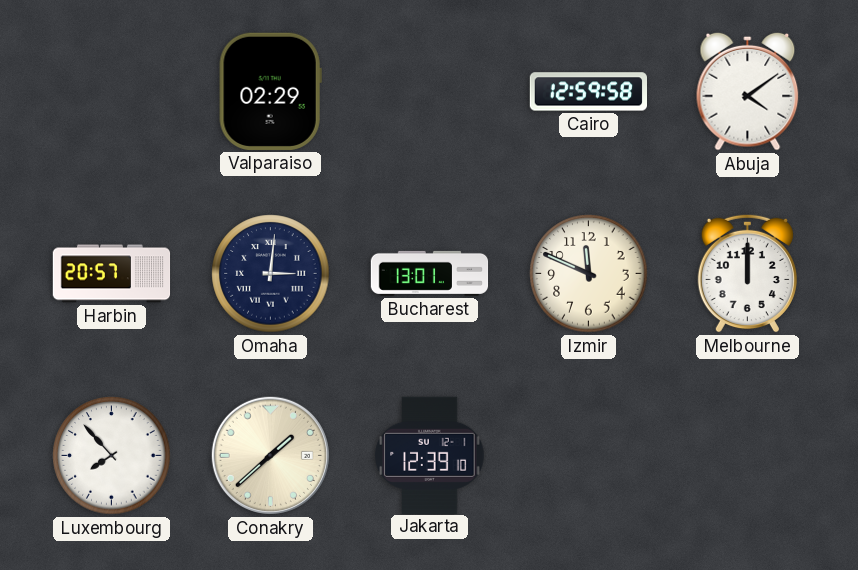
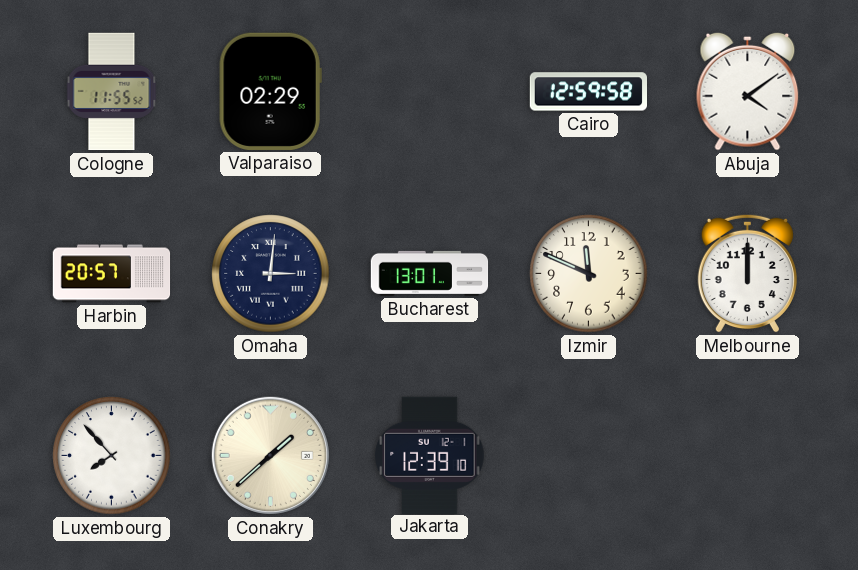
Cologne: none -> 11:55
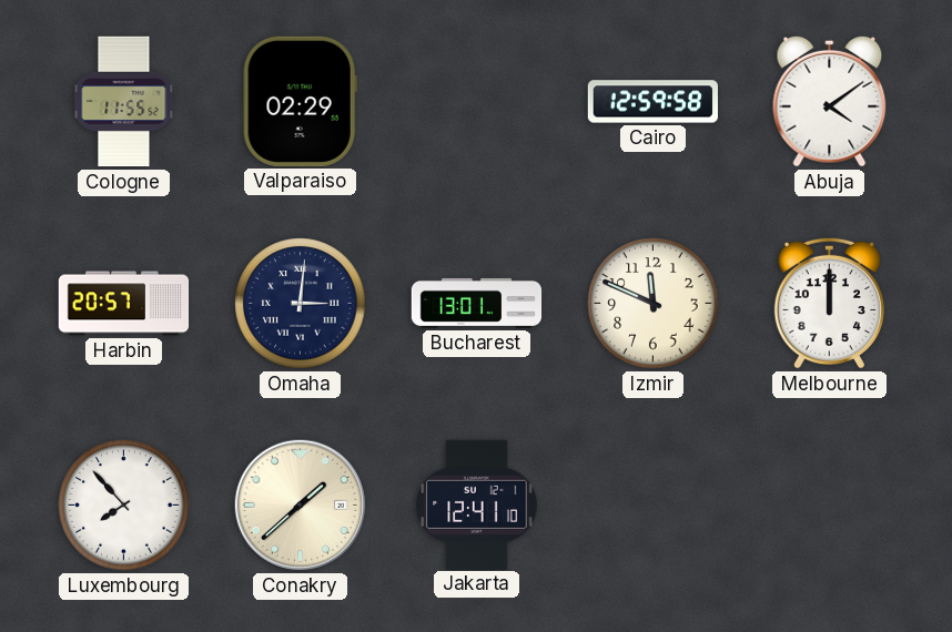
Jakarta: 12:39 -> 12:41
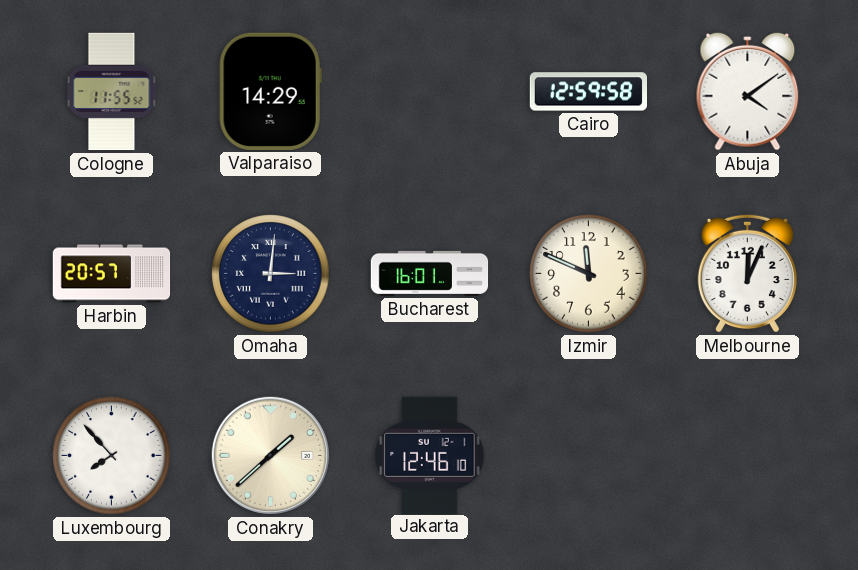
Valparaiso: 02:29 -> 14:29
Bucharest: 13:01 -> 16:01
Melbourne: 12:00 -> 12:04
Jakarta: 12:41 -> 12:46
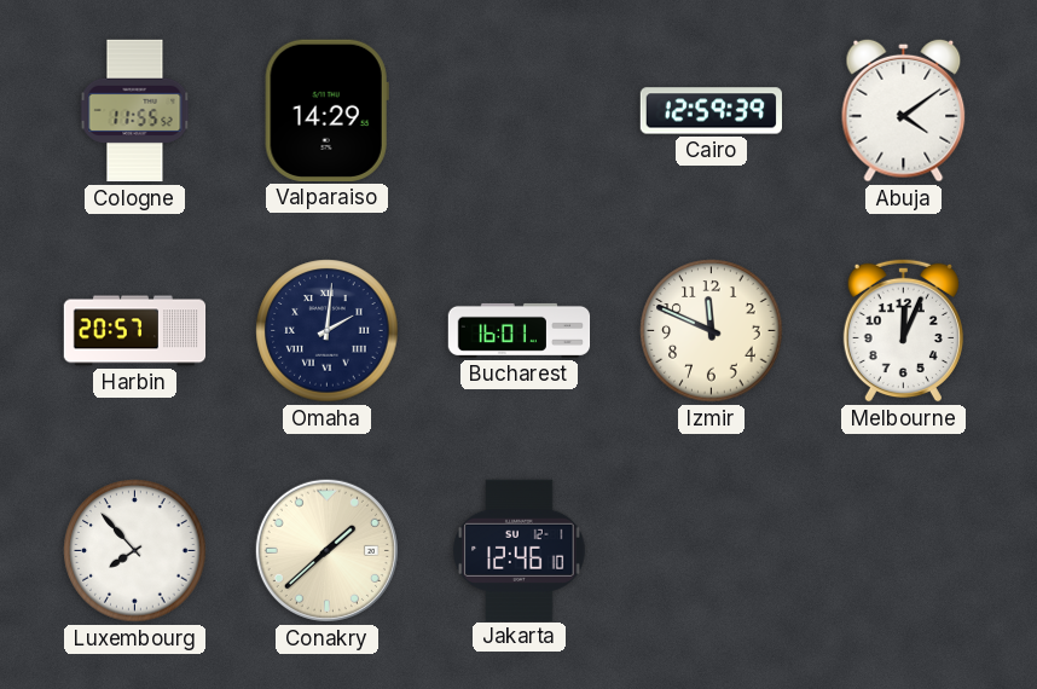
Cairo: 12:59:58 -> 12:59:39
Omaha: 3:01 -> 2:01
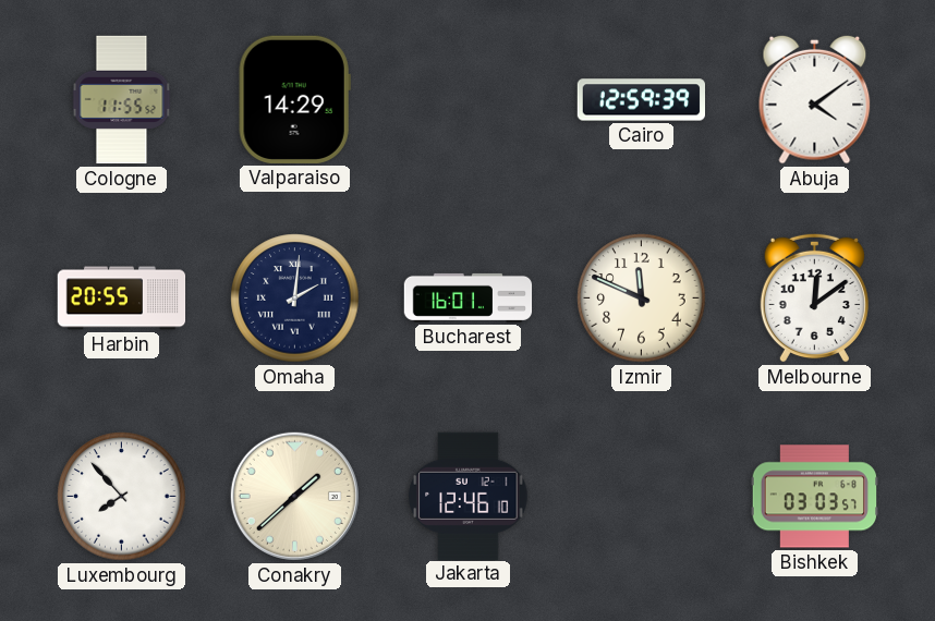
Harbin: 20:57 -> 20:55
Melbourne: 12:04 -> 12:09
Bishkek: none -> 03:03
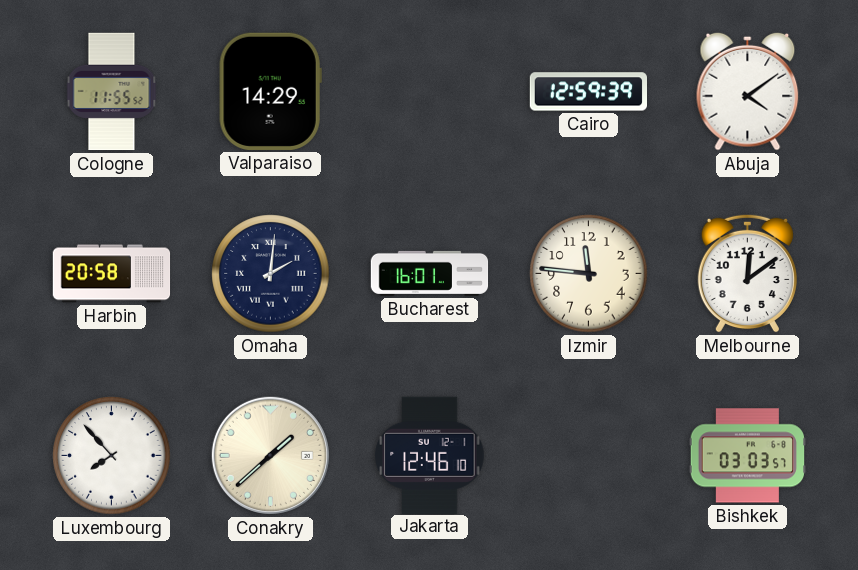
Harbin: 20:55 -> 20:58
Izmir: 11:49 -> 11:46
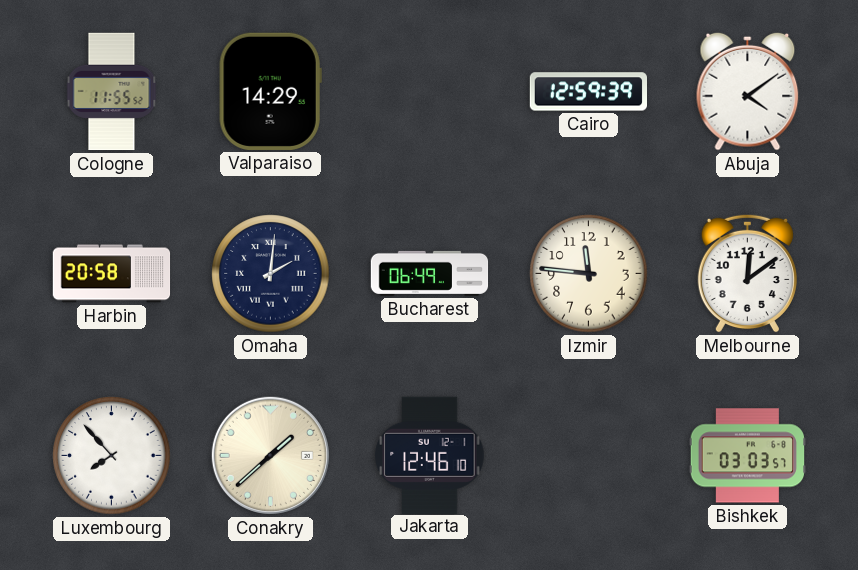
Bucharest: 16:01 -> 06:49
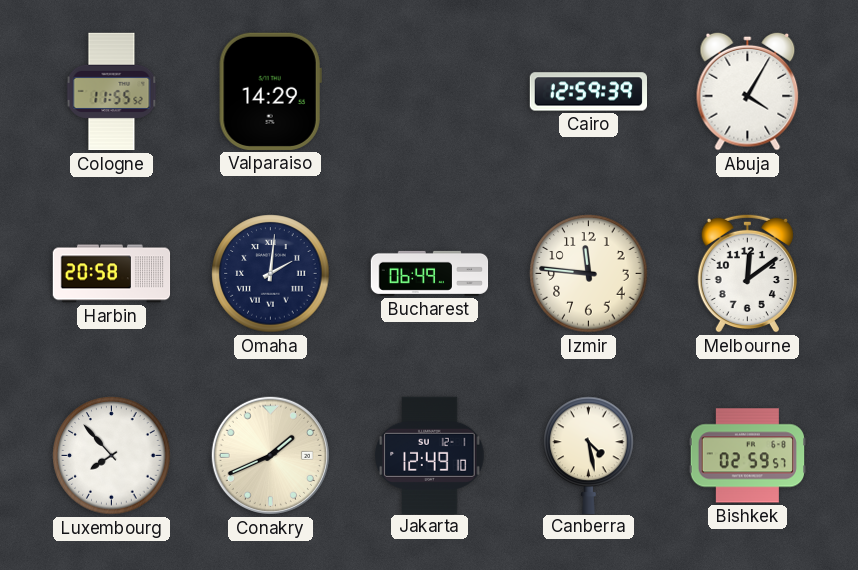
Abuja: 4:09 -> 4:05
Conakry: 1:38 -> 1:41
Jakarta: 12:46 -> 12:49
Canberra: none -> 4:28
Bishkek: 03:03 -> 02:59
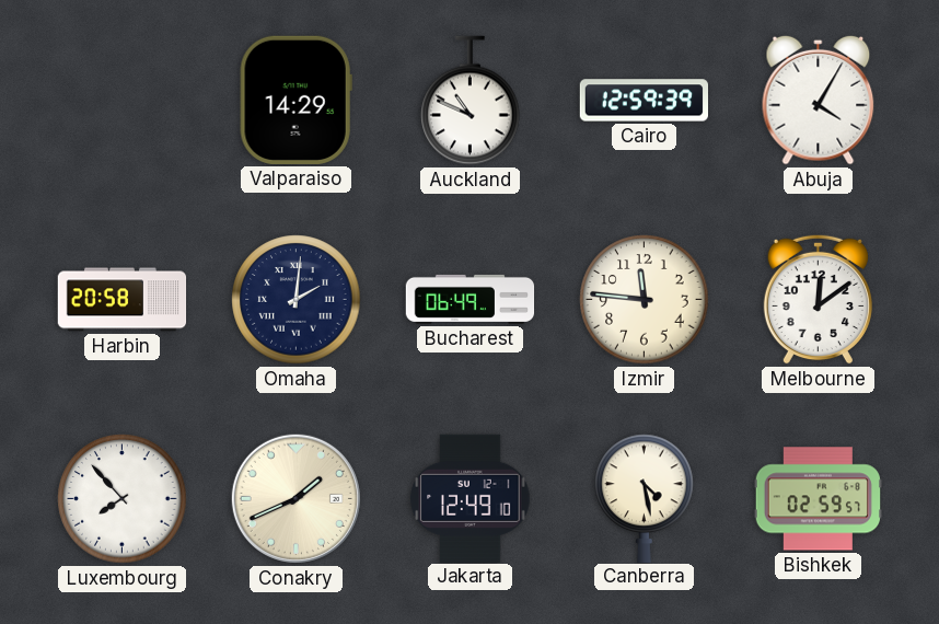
Cologne: 11:55 -> none
Auckland: none -> 10:49
